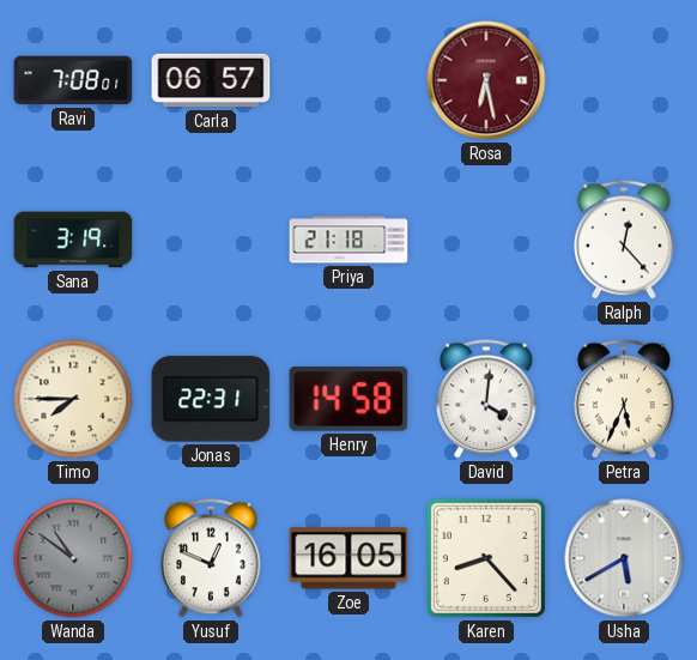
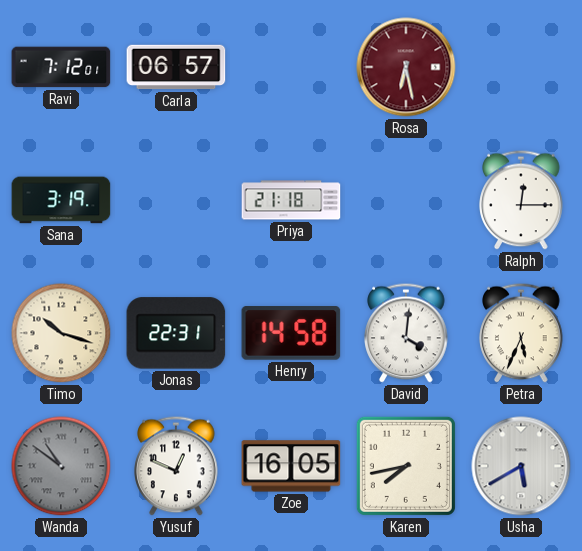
Ravi: 7:08 -> 7:12
Ralph: 12:23 -> 12:15
Timo: 7:45 -> 10:18
Karen: 8:23 -> 7:43
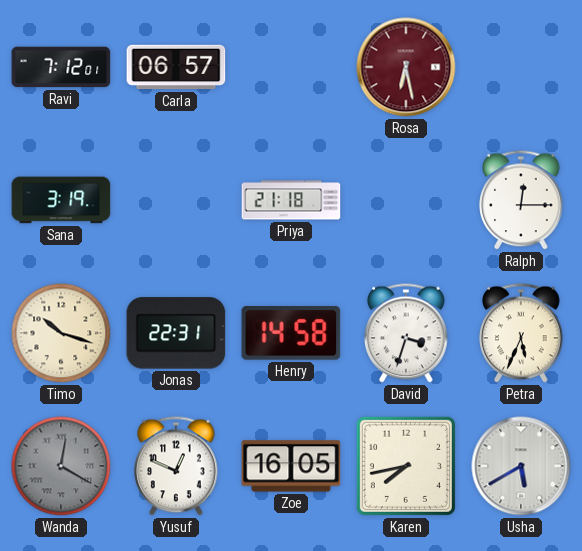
David: 4:01 -> 3:33
Wanda: 10:51 -> 12:20
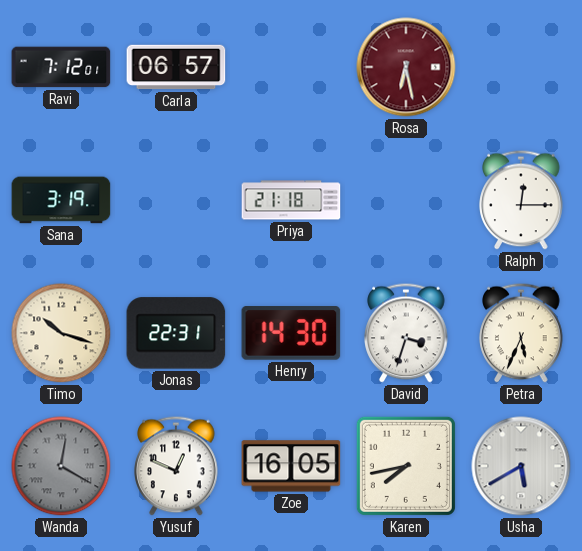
Henry: 14:58 -> 14:30
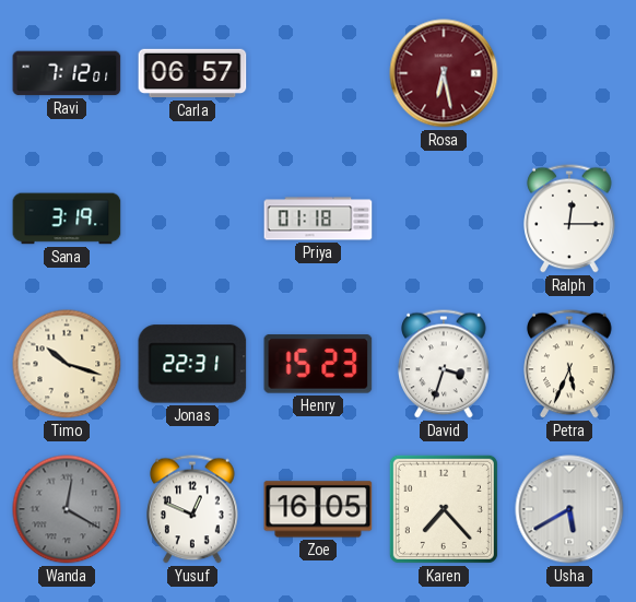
Priya: 21:18 -> 01:18
Henry: 14:30 -> 15:23
Karen: 7:43 -> 7:23
